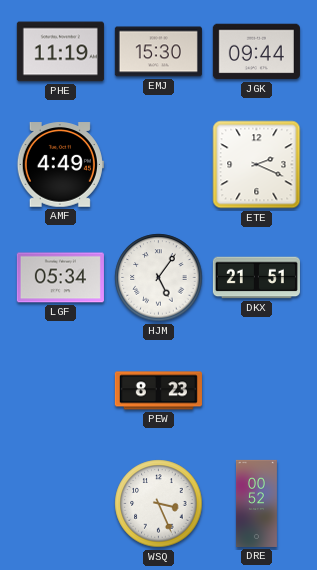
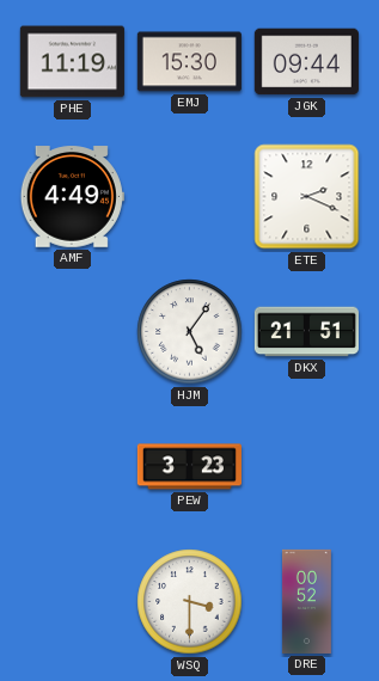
LGF: 05:34 -> none
PEW: 8:23 -> 3:23
WSQ: 3:26 -> 3:30
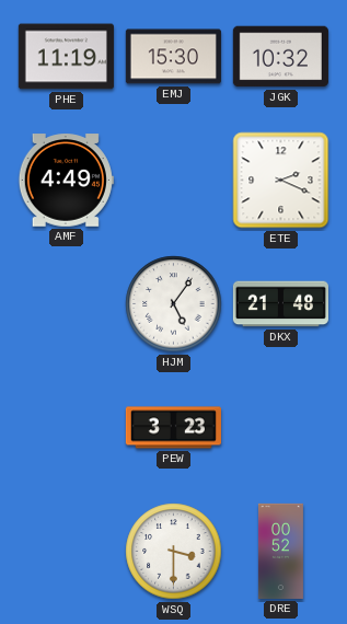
JGK: 09:44 -> 10:32
DKX: 21:51 -> 21:48
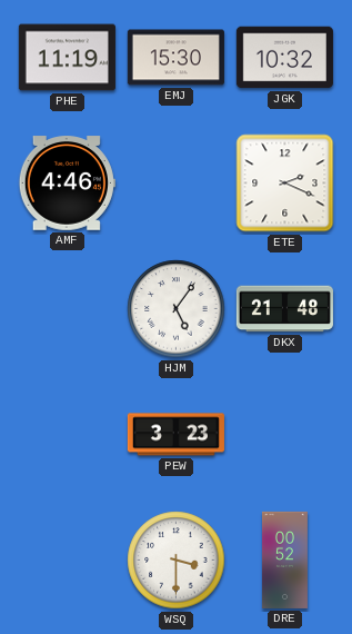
AMF: 4:49 -> 4:46
